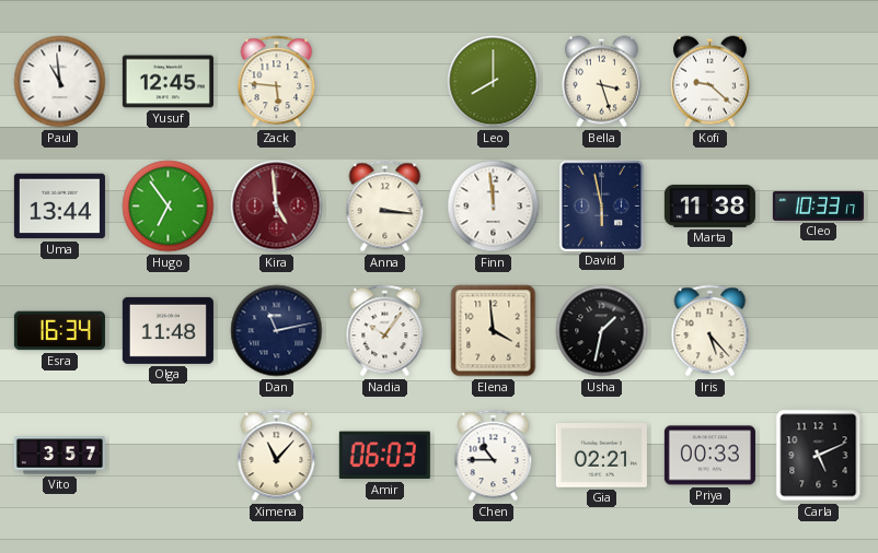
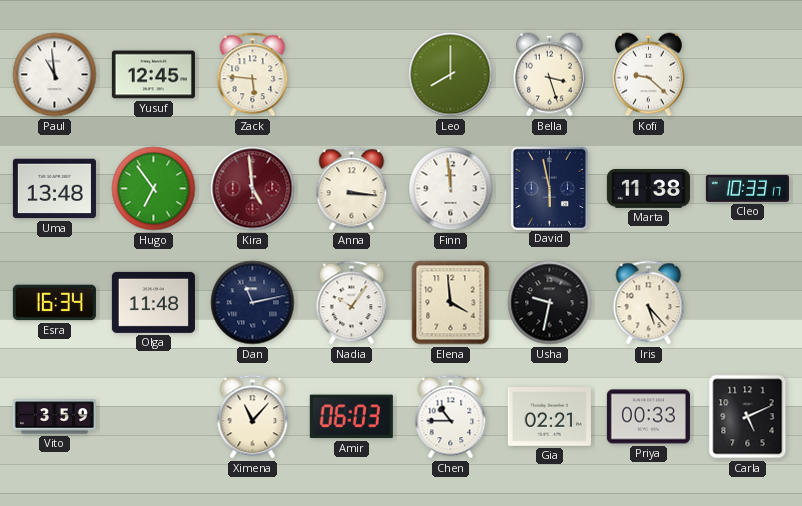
Uma: 13:44 -> 13:48
Usha: 1:32 -> 9:32
Vito: 3:57 -> 3:59
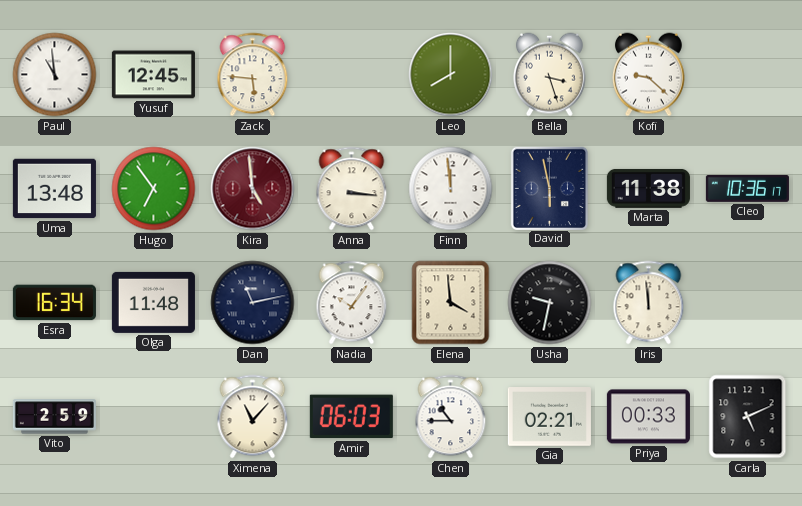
Cleo: 10:33 -> 10:36
Iris: 5:23 -> 11:59
Vito: 3:59 -> 2:59
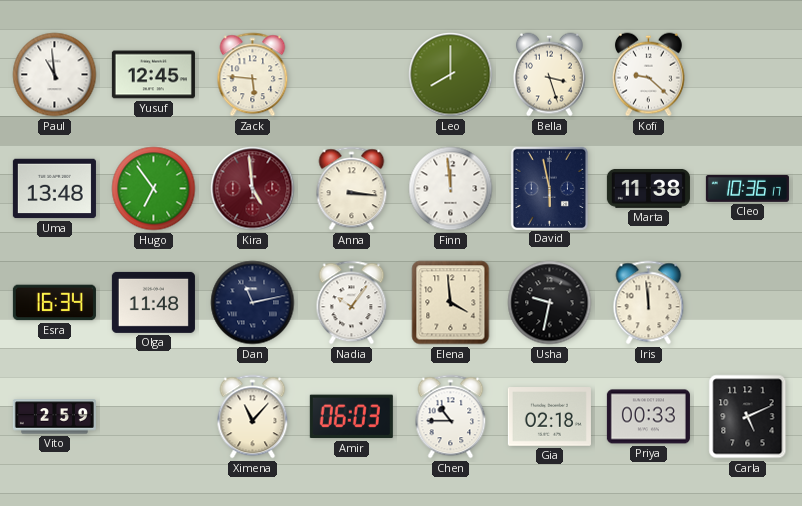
Gia: 02:21 -> 02:18
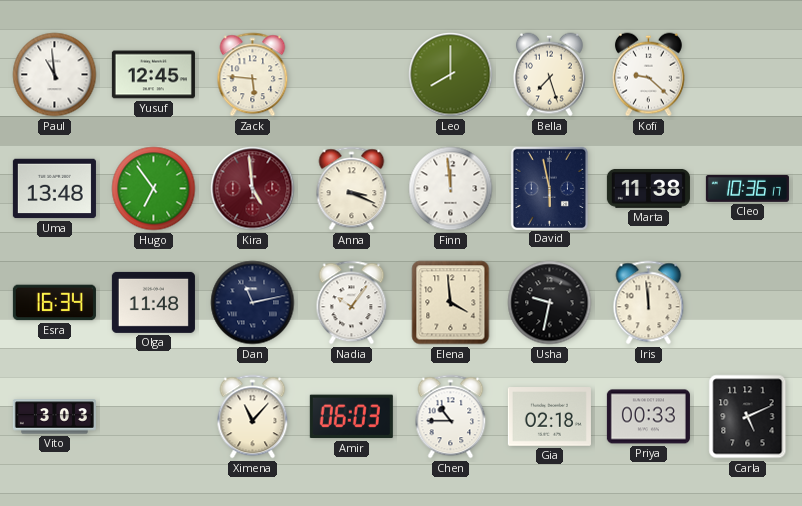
Bella: 3:27 -> 7:27
Anna: 3:16 -> 3:19
Vito: 2:59 -> 3:03
